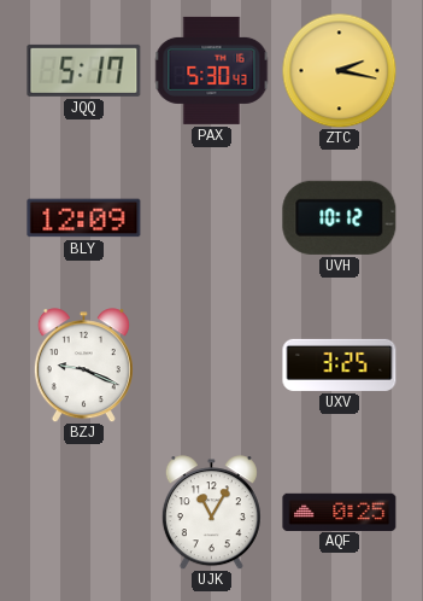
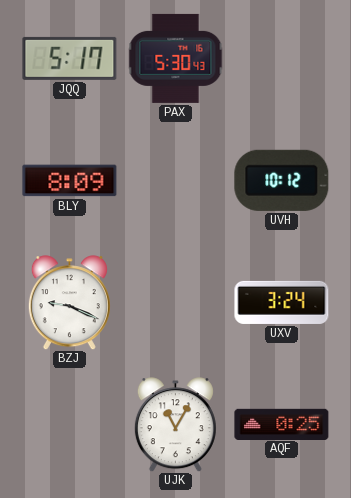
ZTC: 2:17 -> none
BLY: 12:09 -> 8:09
UXV: 3:25 -> 3:24
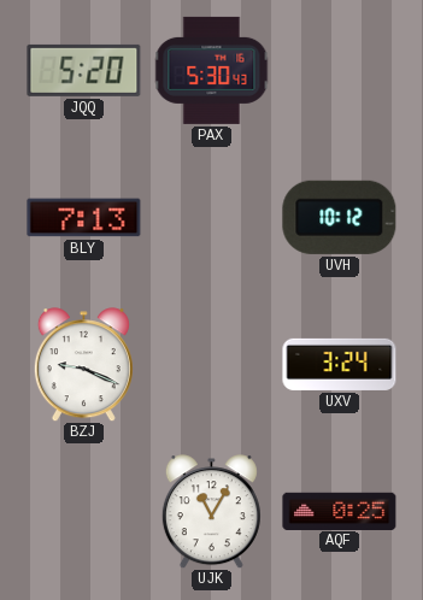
JQQ: 5:17 -> 5:20
BLY: 8:09 -> 7:13
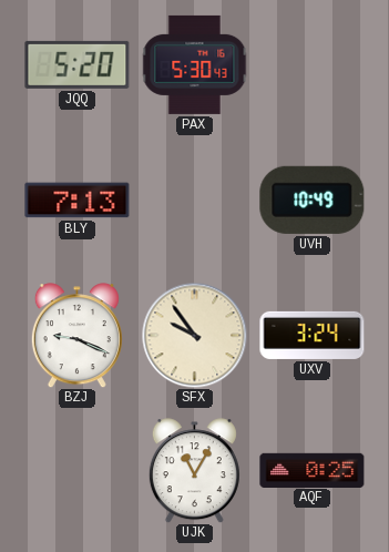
UVH: 10:12 -> 10:49
SFX: none -> 9:54
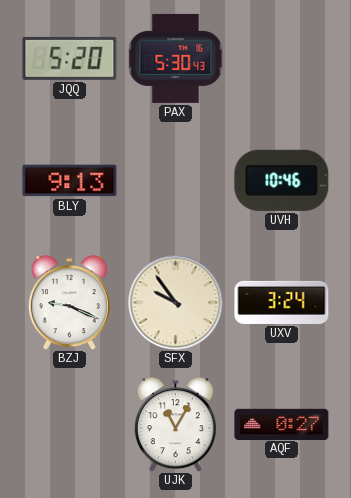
BLY: 7:13 -> 9:13
UVH: 10:49 -> 10:46
AQF: 0:25 -> 0:27
